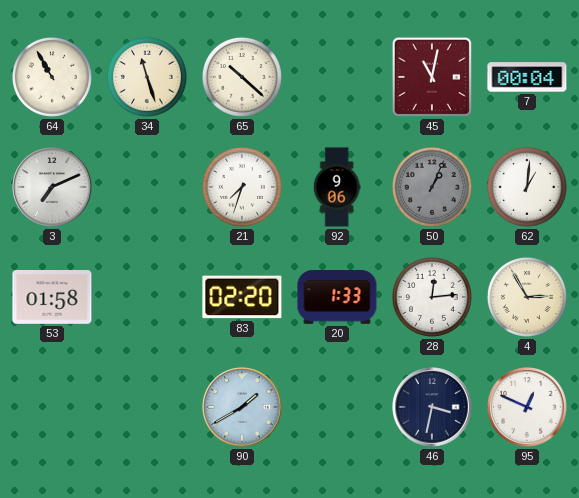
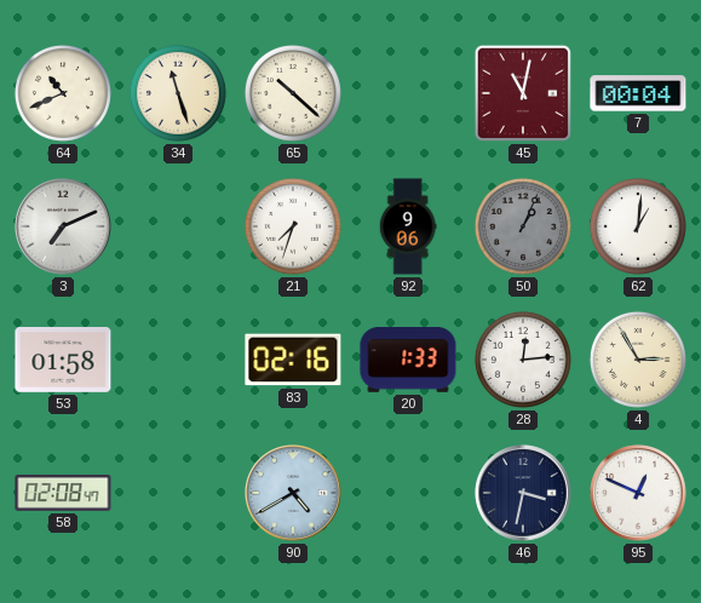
64: 10:55 -> 10:41
83: 02:20 -> 02:16
58: none -> 02:08
90: 1:40 -> 4:40
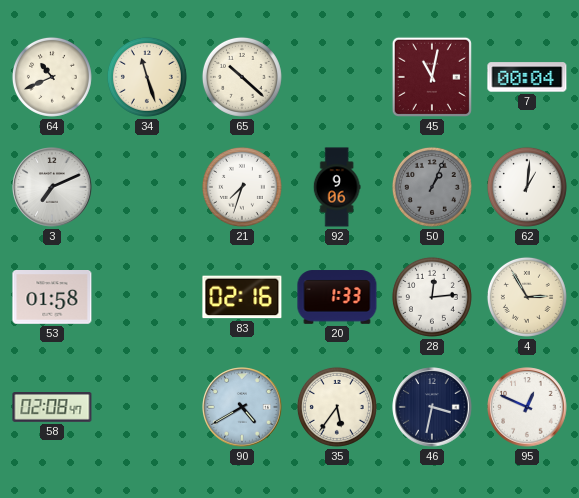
35: none -> 5:36
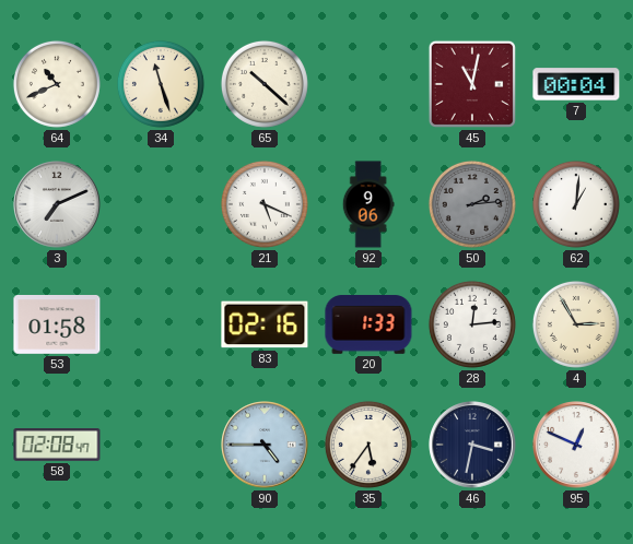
21: 7:33 -> 5:19
50: 1:04 -> 2:14
90: 4:40 -> 4:45
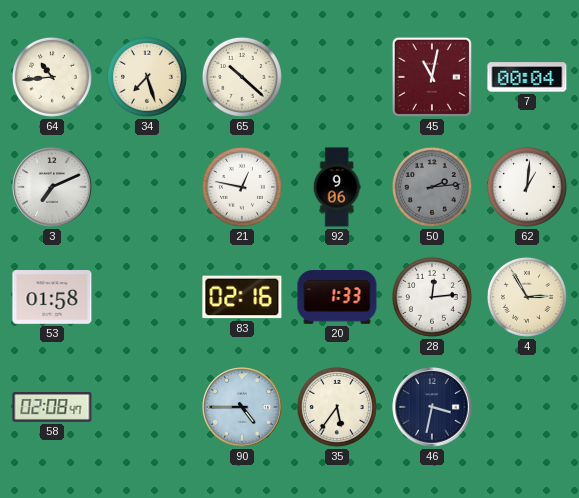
64: 10:41 -> 10:44
34: 11:27 -> 7:27
21: 5:19 -> 12:47
95: 12:49 -> none
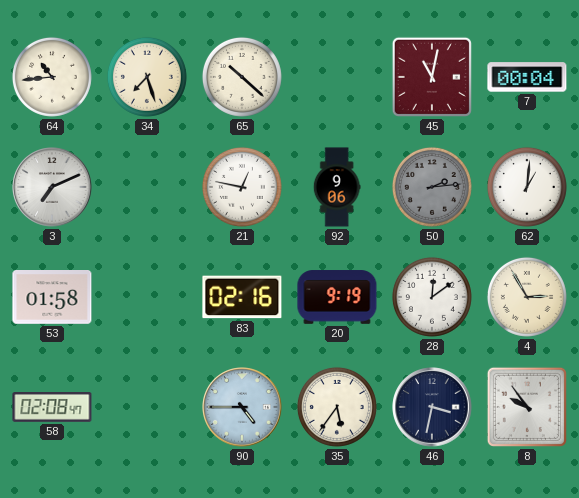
20: 1:33 -> 9:19
28: 12:14 -> 12:09
8: none -> 9:54
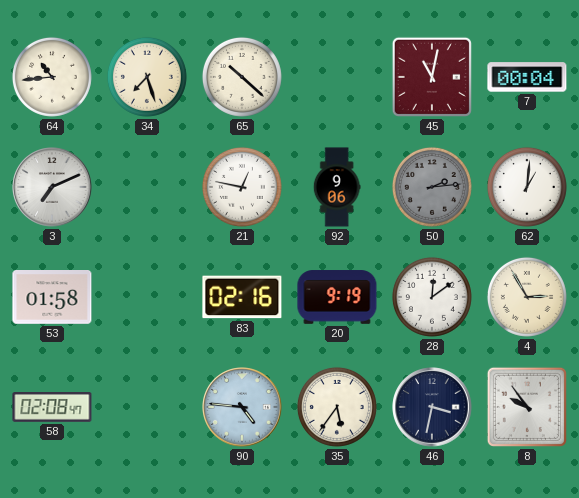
90: 4:45 -> 4:46
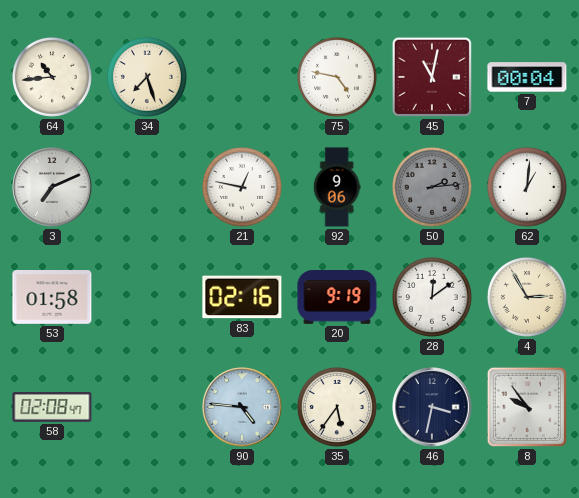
65: 10:22 -> none
75: none -> 4:47
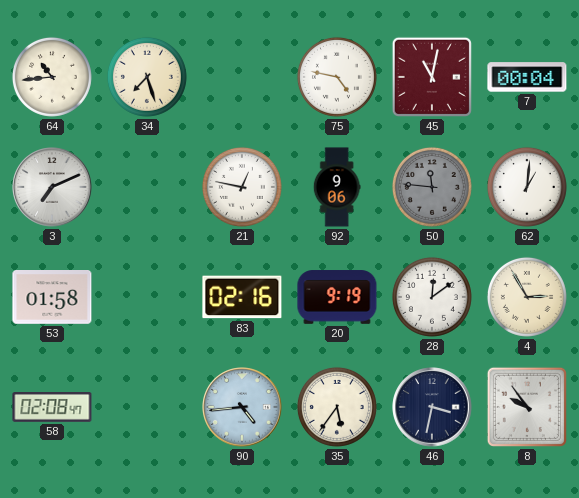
50: 2:14 -> 11:46
90: 4:46 -> 4:44
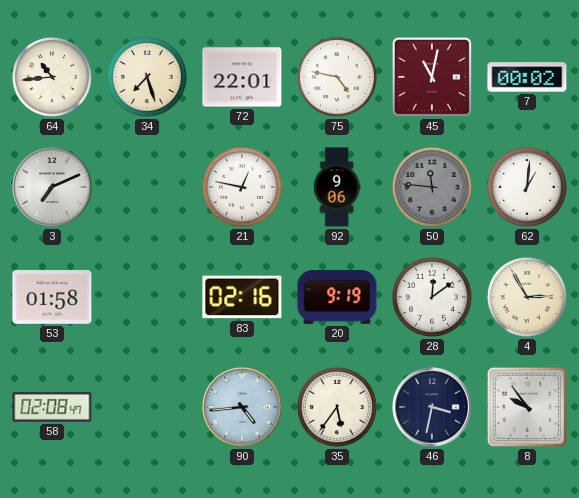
72: none -> 22:01
7: 00:04 -> 00:02
